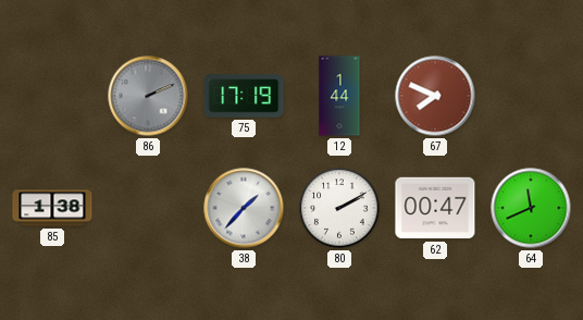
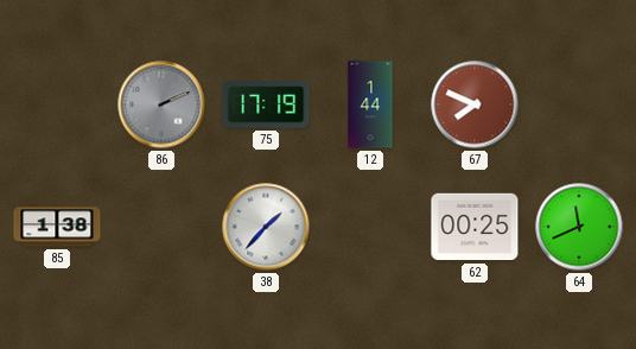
80: 2:10 -> none
62: 00:47 -> 00:25
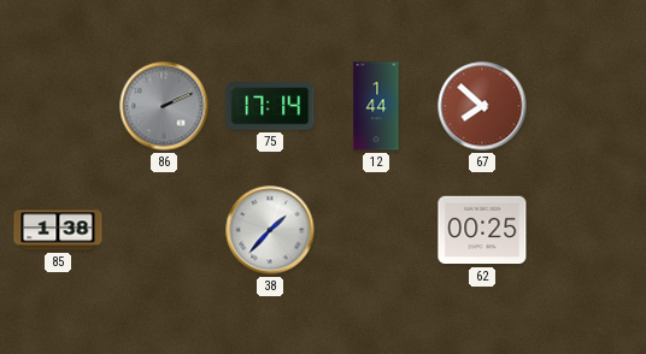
75: 17:19 -> 17:14
67: 7:49 -> 7:52
64: 11:41 -> none
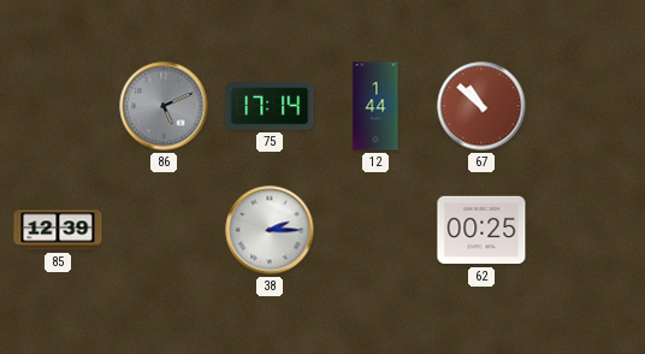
86: 2:11 -> 5:11
67: 7:52 -> 10:52
85: 1:38 -> 12:39
38: 1:37 -> 2:15
